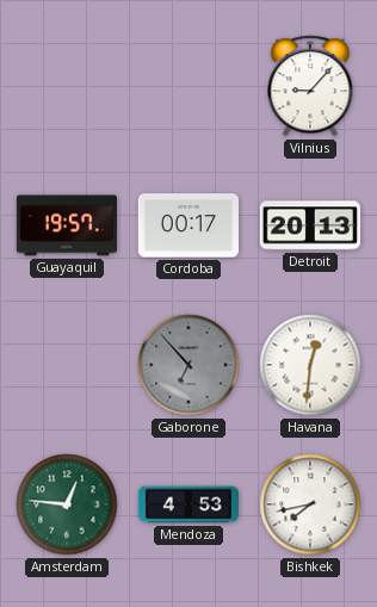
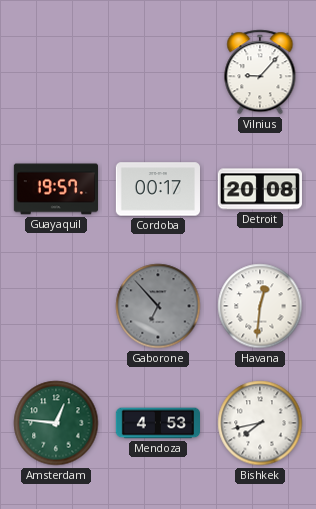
Detroit: 20:13 -> 20:08
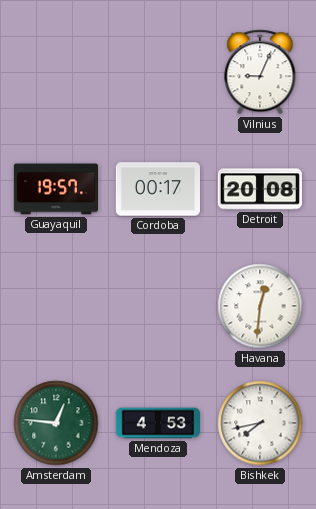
Vilnius: 9:07 -> 9:04
Gaborone: 6:53 -> none
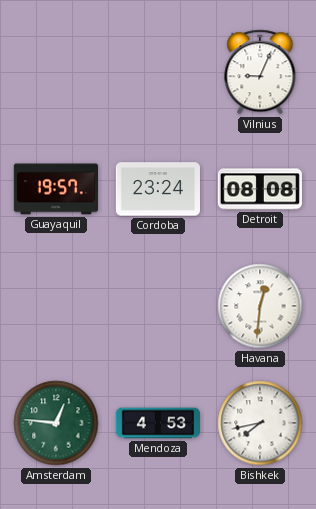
Cordoba: 00:17 -> 23:24
Detroit: 20:08 -> 08:08
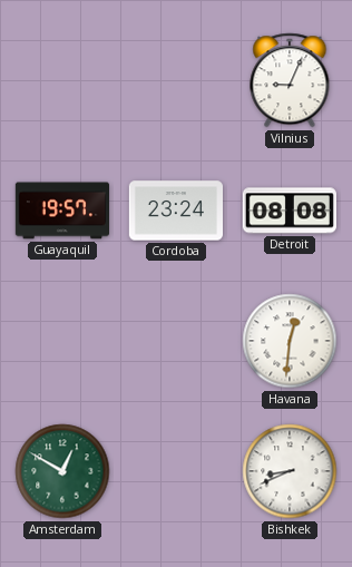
Amsterdam: 12:46 -> 12:50
Mendoza: 4:53 -> none
Bishkek: 7:43 -> 8:41
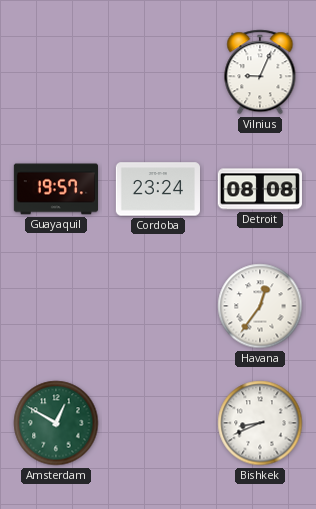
Havana: 12:31 -> 12:36
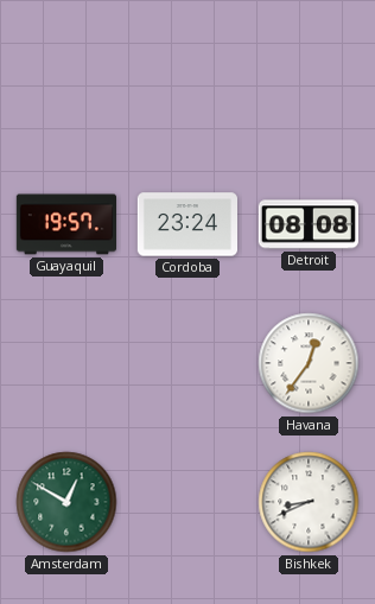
Vilnius: 9:04 -> none
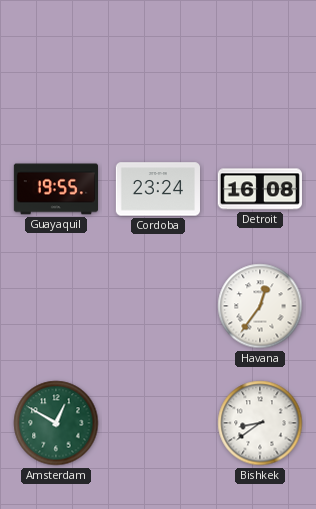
Guayaquil: 19:57 -> 19:55
Detroit: 08:08 -> 16:08
Bishkek: 8:41 -> 8:39
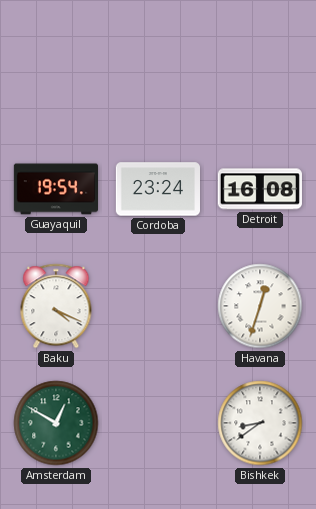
Guayaquil: 19:55 -> 19:54
Baku: none -> 4:19
Havana: 12:36 -> 12:33
